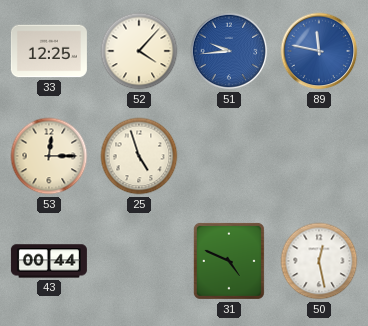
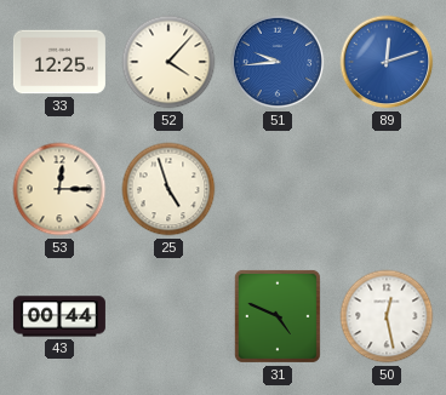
89: 11:47 -> 12:12
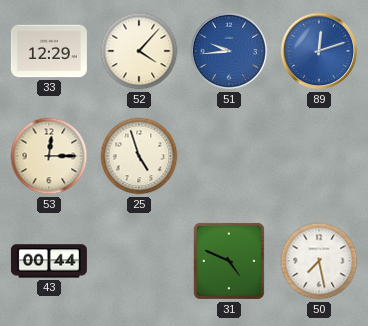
33: 12:25 -> 12:29
50: 12:28 -> 7:28
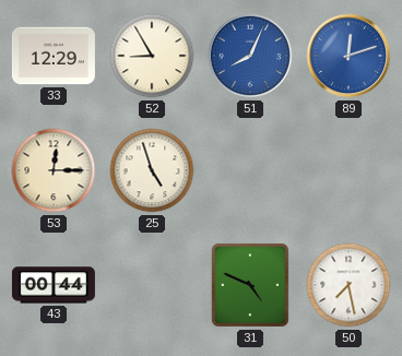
52: 4:07 -> 8:55
51: 9:44 -> 8:04
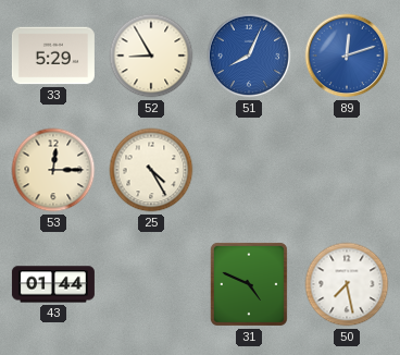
33: 12:29 -> 5:29
25: 4:57 -> 4:25
43: 00:44 -> 01:44
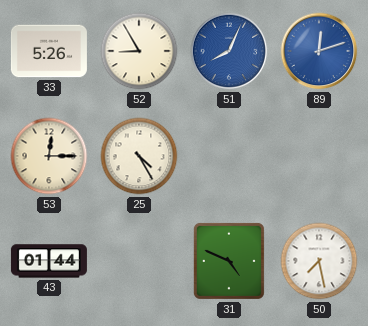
33: 5:29 -> 5:26
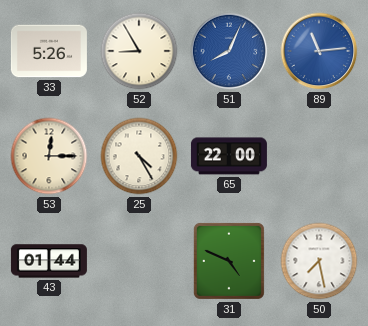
89: 12:12 -> 11:14
65: none -> 22:00
